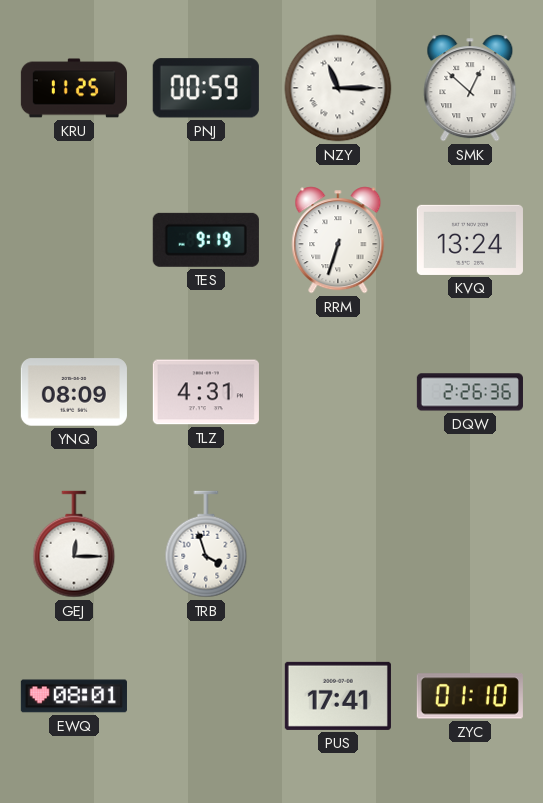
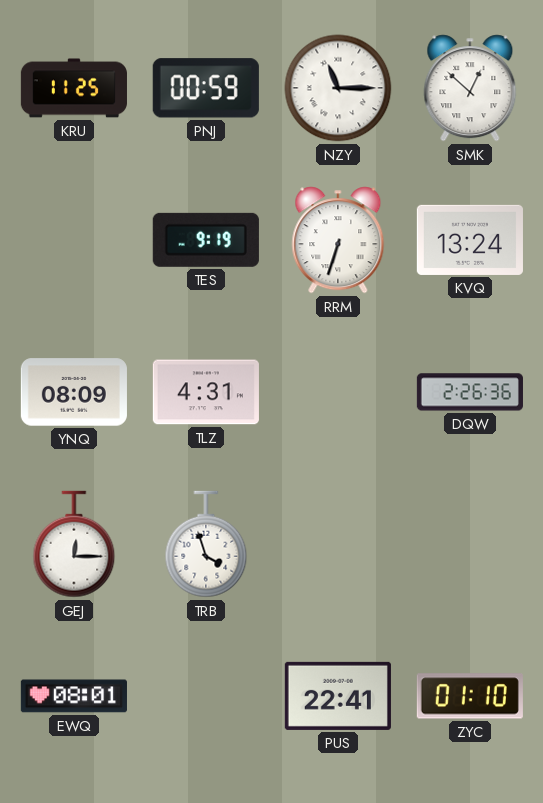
PUS: 17:41 -> 22:41
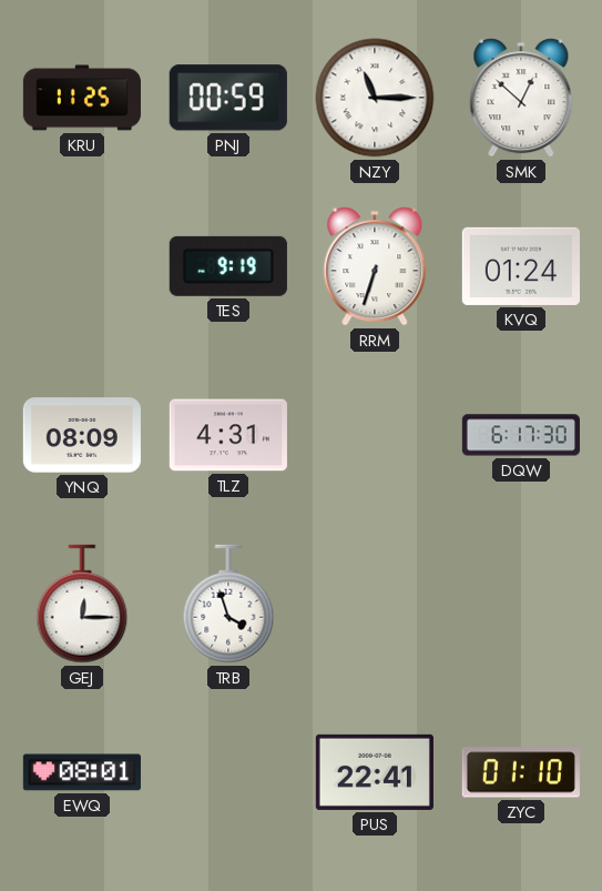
KVQ: 13:24 -> 01:24
DQW: 2:26 -> 6:17
